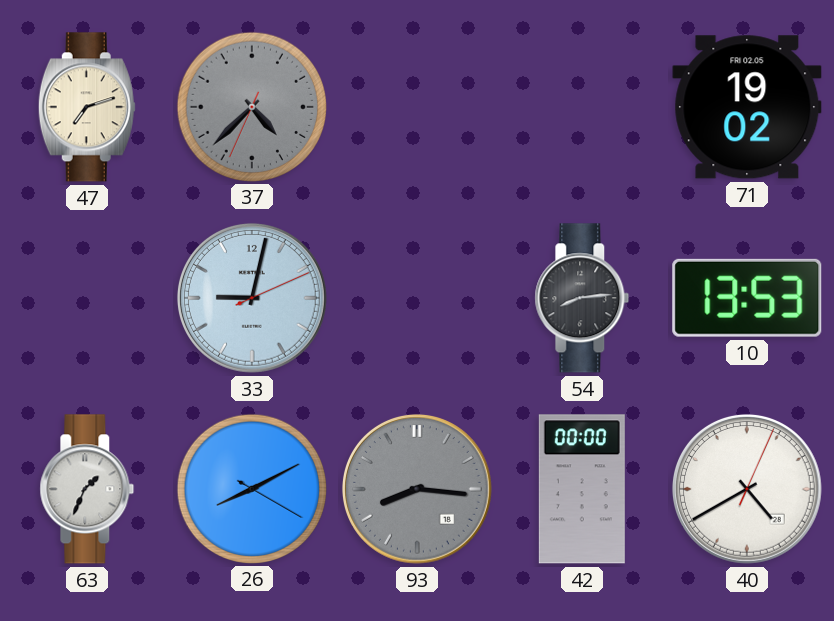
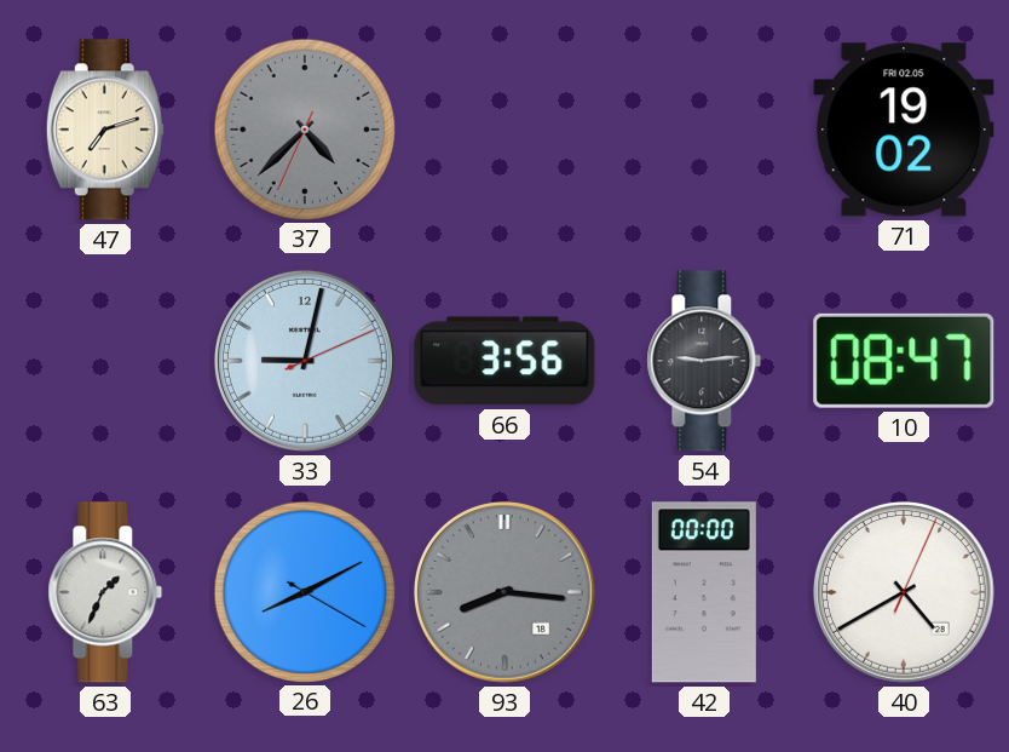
66: none -> 3:56
54: 8:14 -> 9:14
10: 13:53 -> 08:47
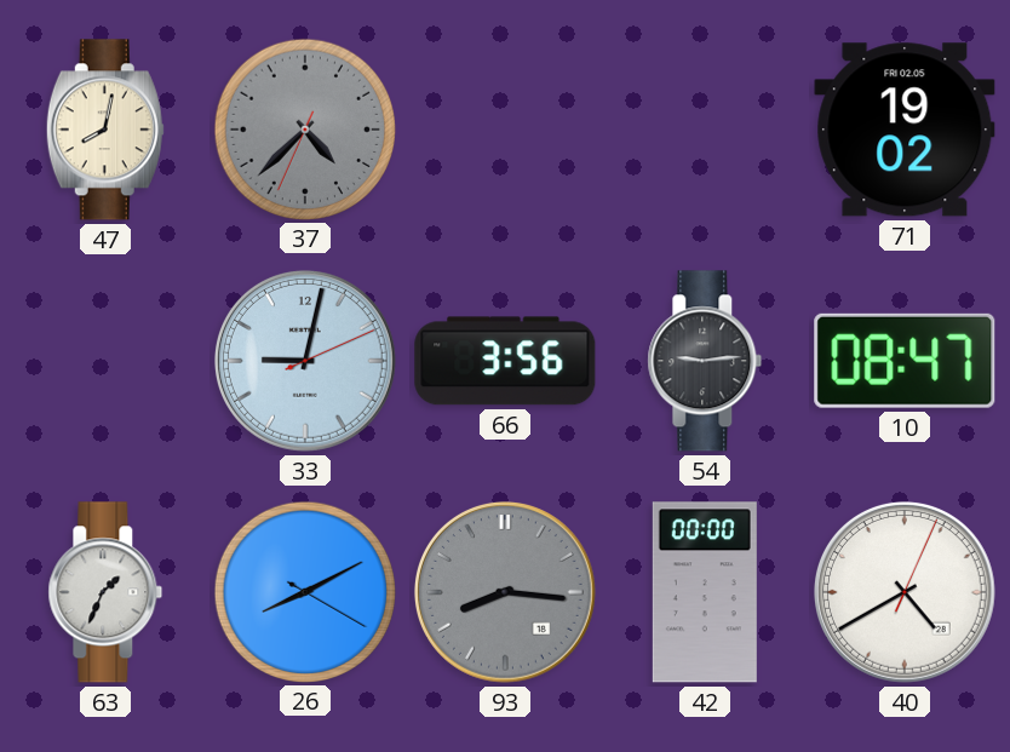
47: 7:12 -> 8:02
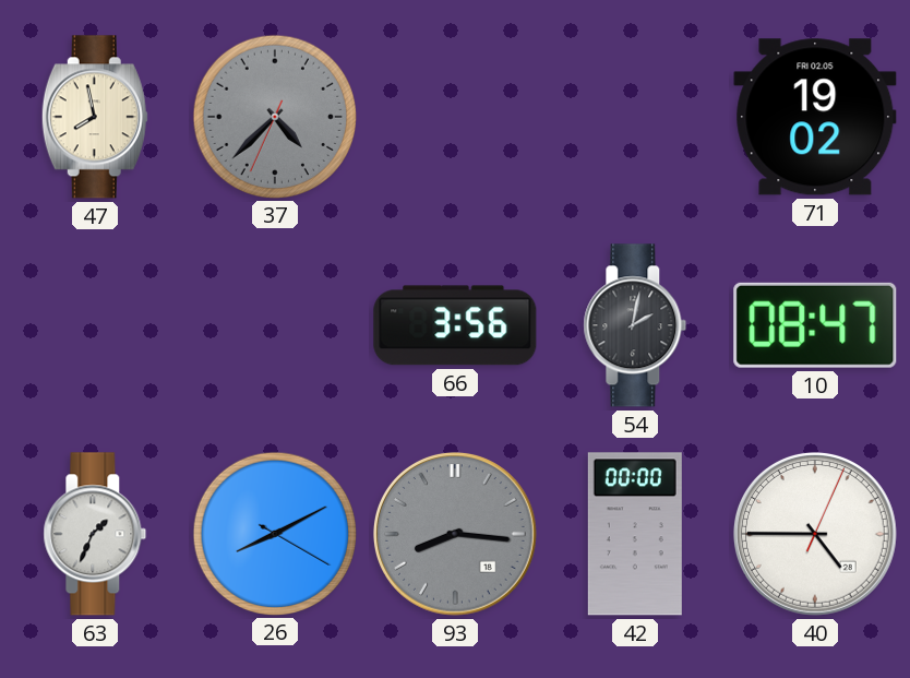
47: 8:02 -> 7:58
33: 9:02 -> none
54: 9:14 -> 2:02
40: 4:40 -> 4:45
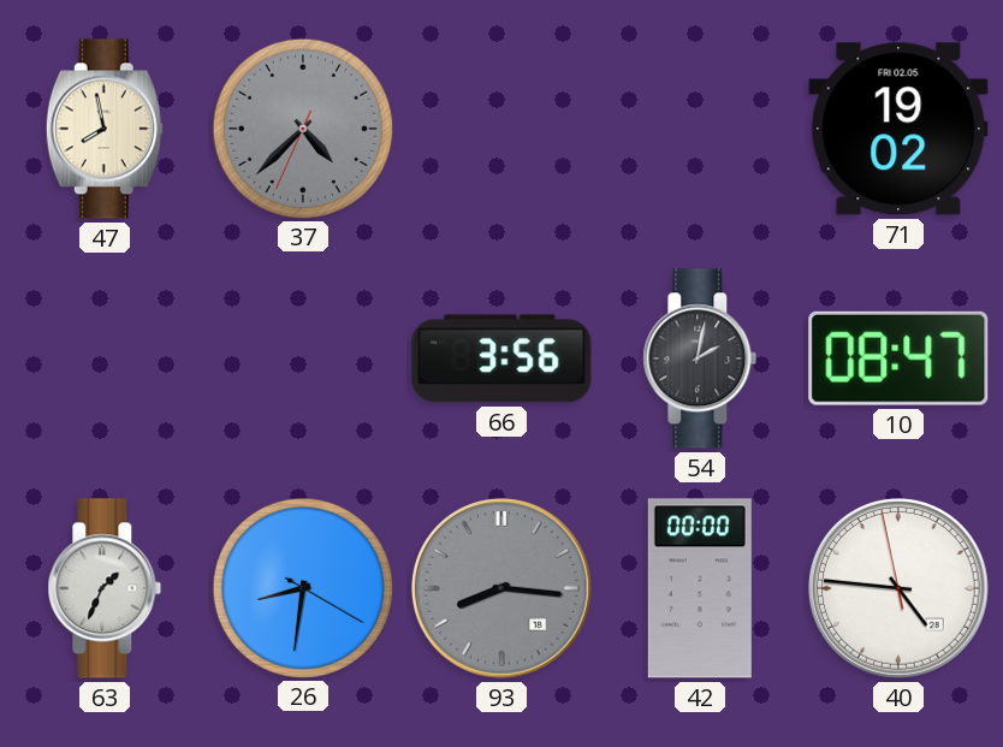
26: 8:10 -> 8:31
40: 4:45:04 -> 4:45:58
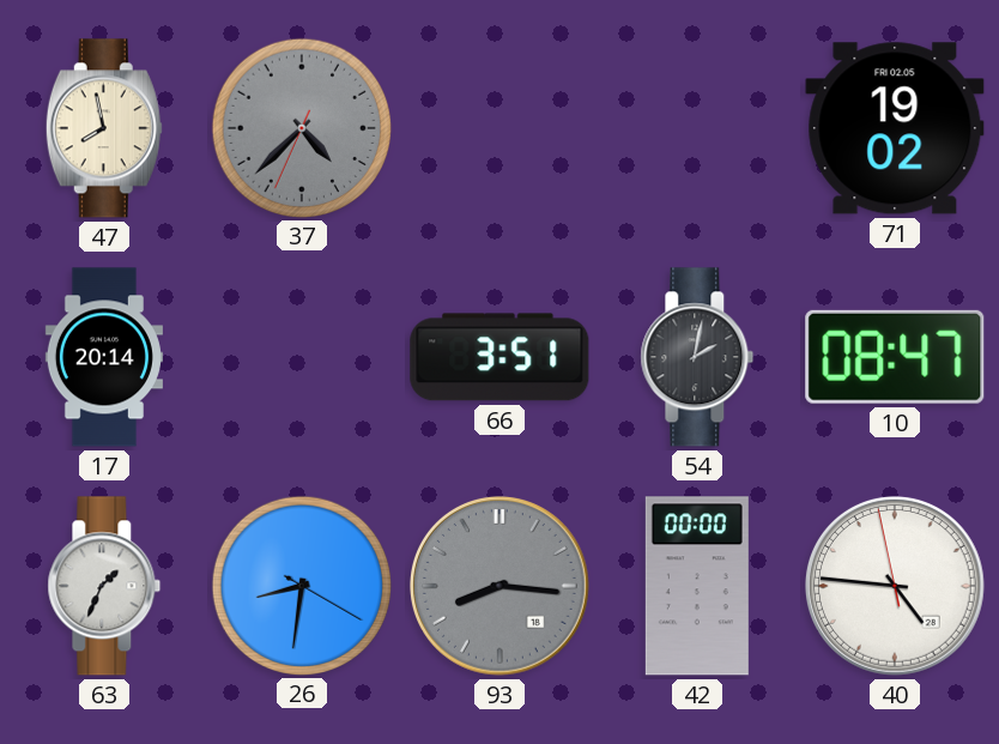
17: none -> 20:14
66: 3:56 -> 3:51
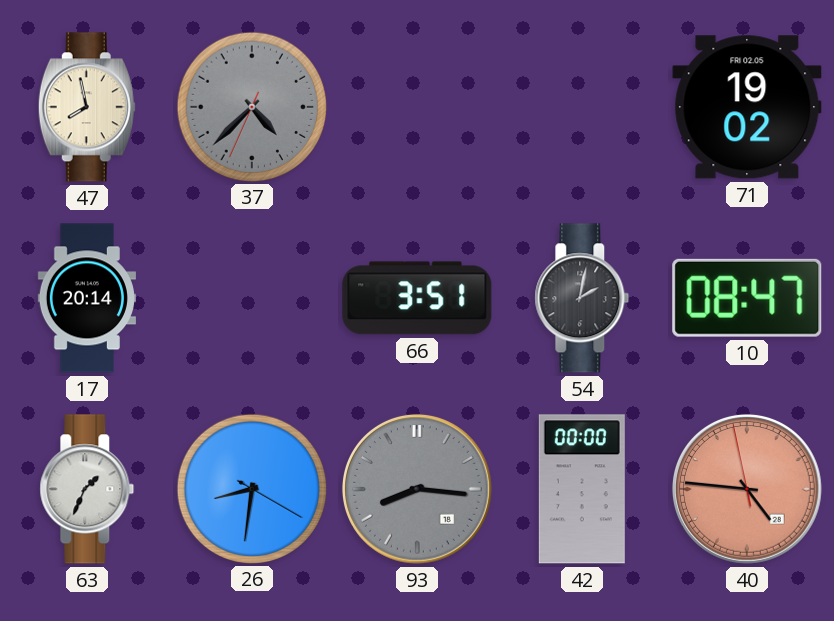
40 dial: white -> salmon
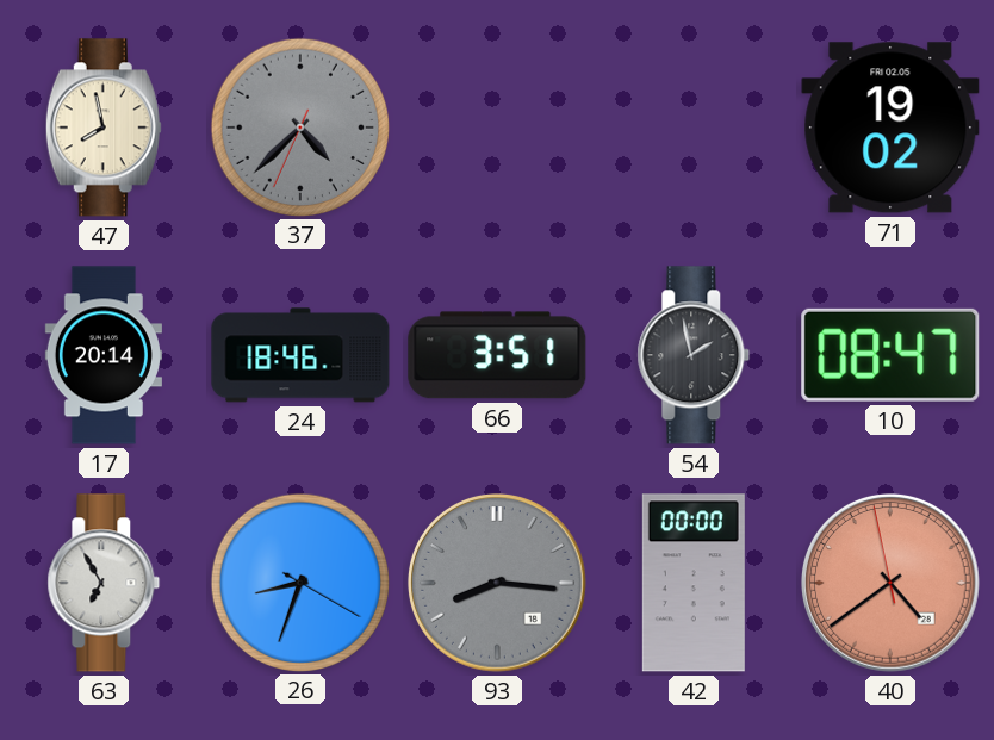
24: none -> 18:46
54: 2:02 -> 1:58
63: 1:34 -> 6:55
26: 8:31 -> 8:33
40: 4:45 -> 4:38
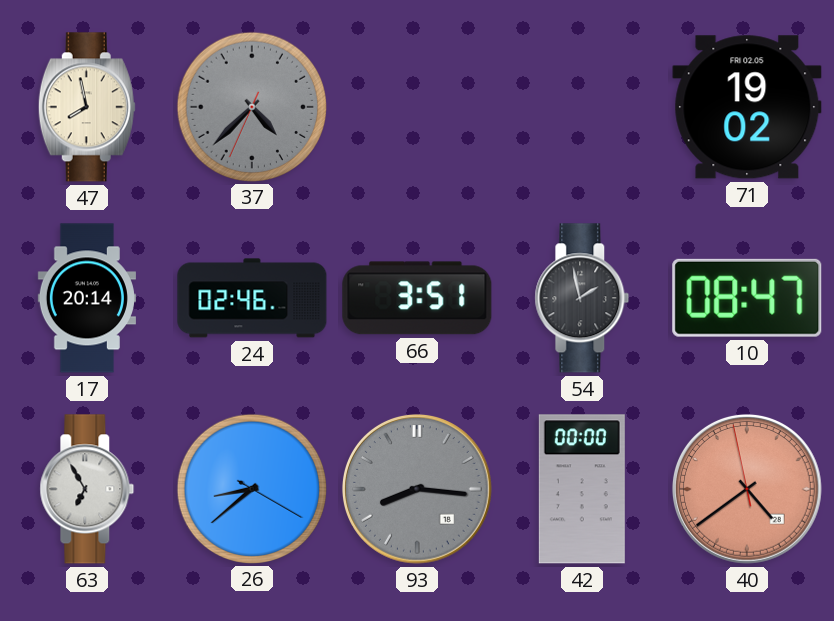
24: 18:46 -> 02:46
26: 8:33 -> 8:38
